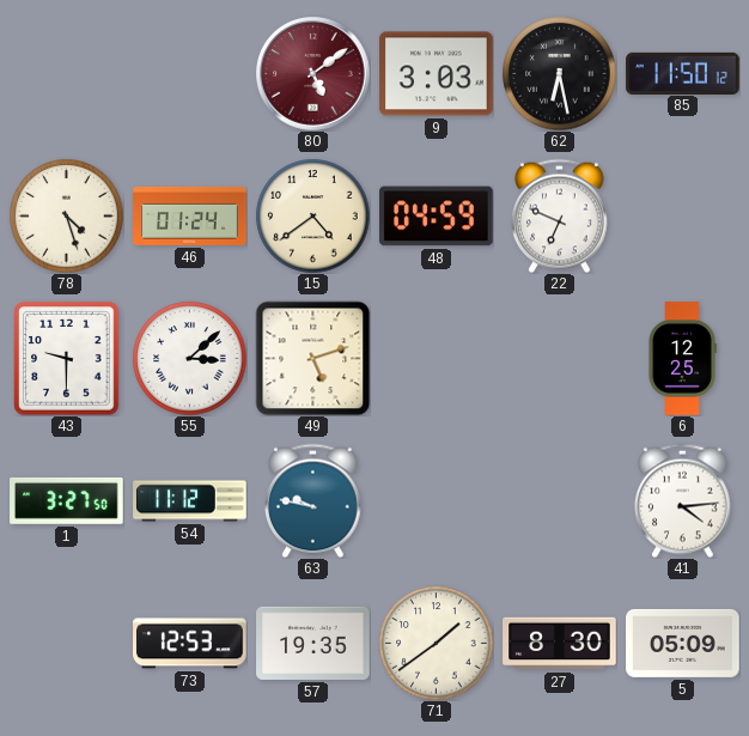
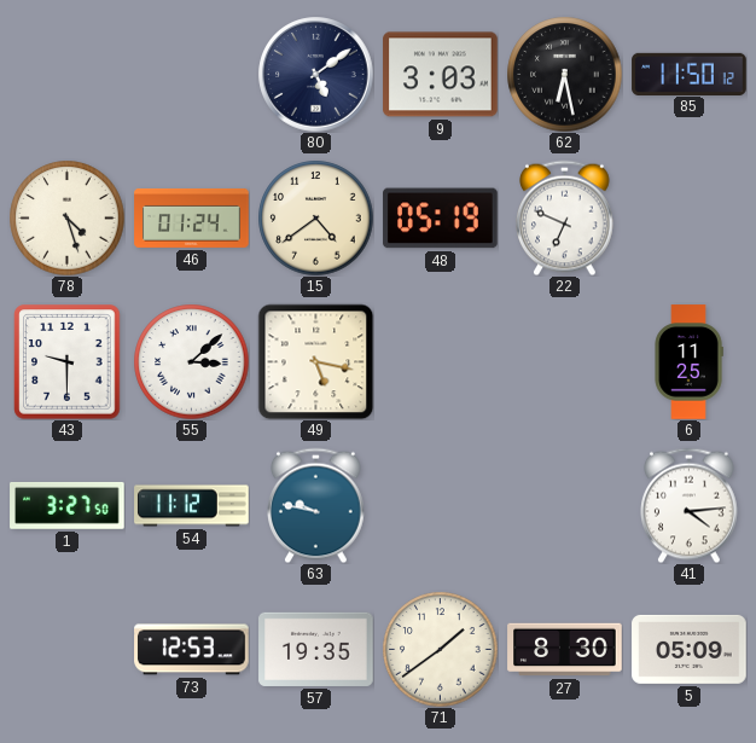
80 dial: burgundy -> navy
48: 04:59 -> 05:19
49: 5:12 -> 5:17
6: 12:25 -> 11:25
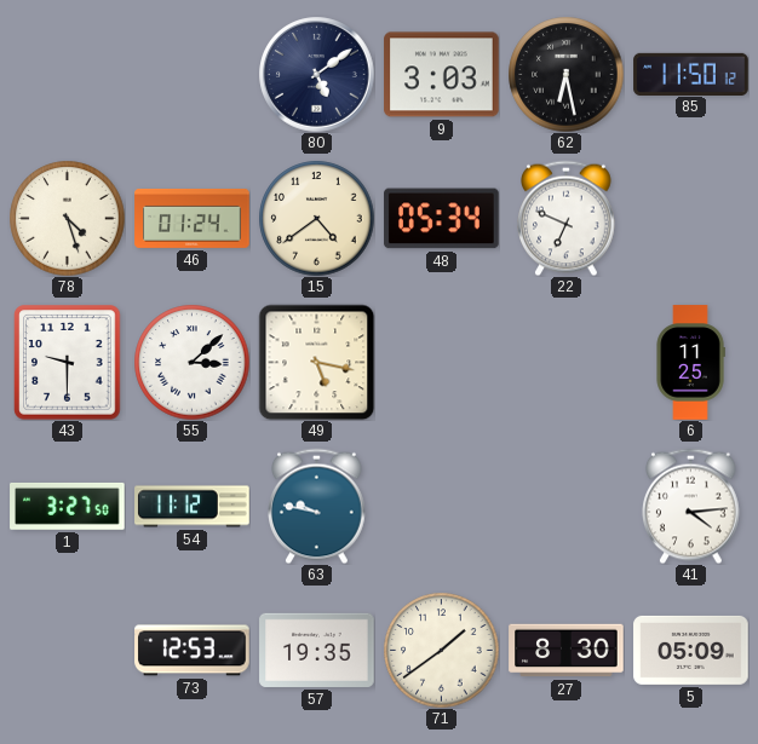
48: 05:19 -> 05:34
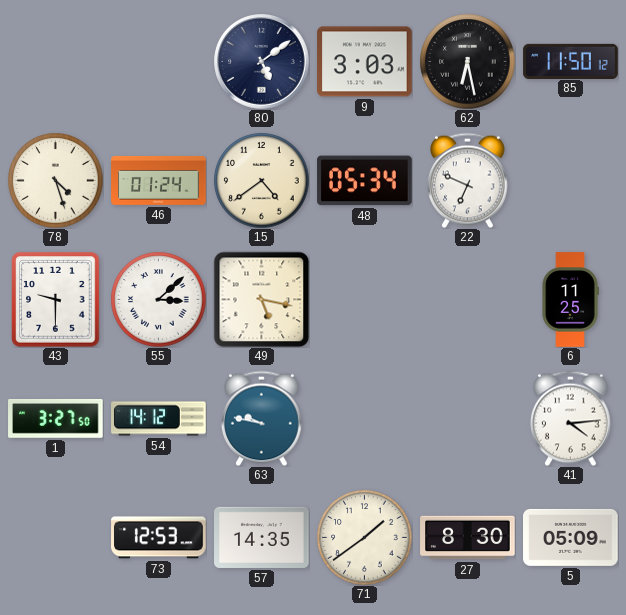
54: 11:12 -> 14:12
57: 19:35 -> 14:35
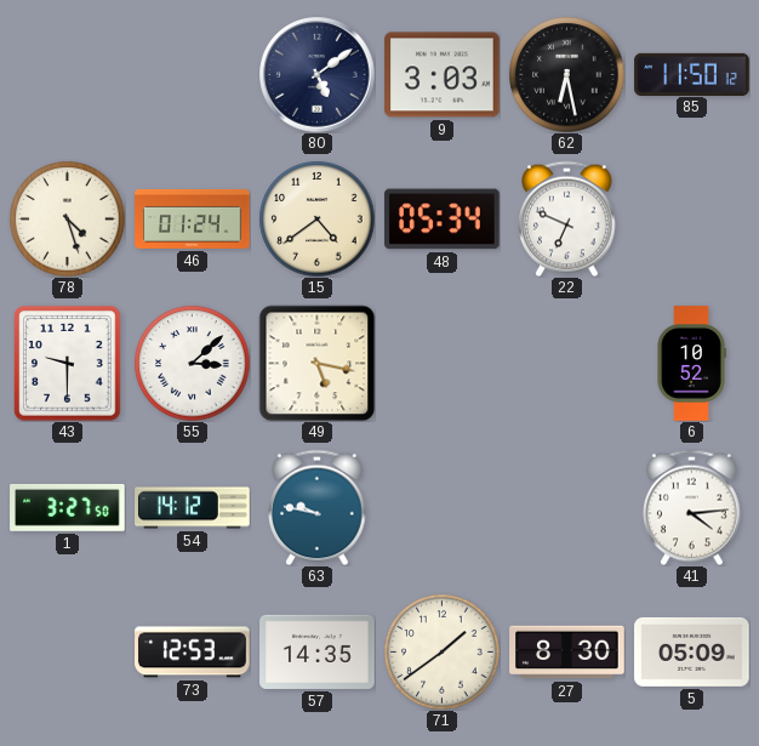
6: 11:25 -> 10:52
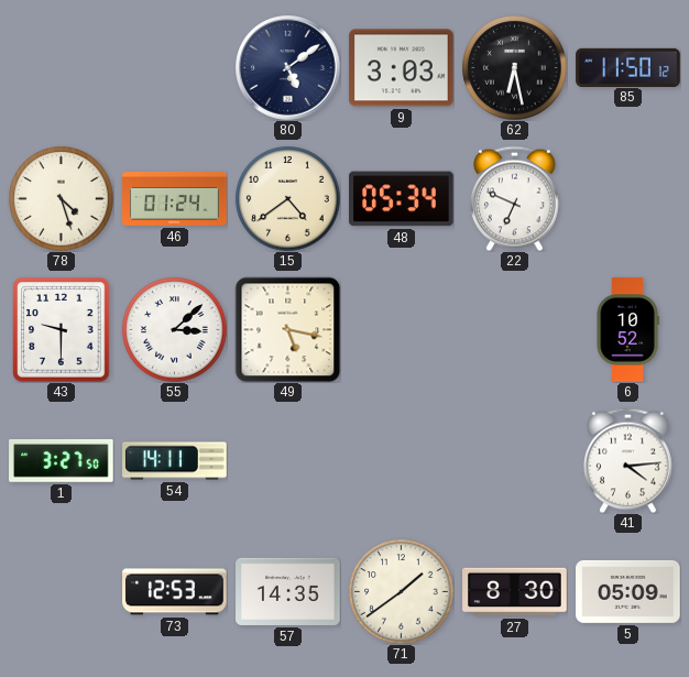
54: 14:12 -> 14:11
63: 9:47 -> none
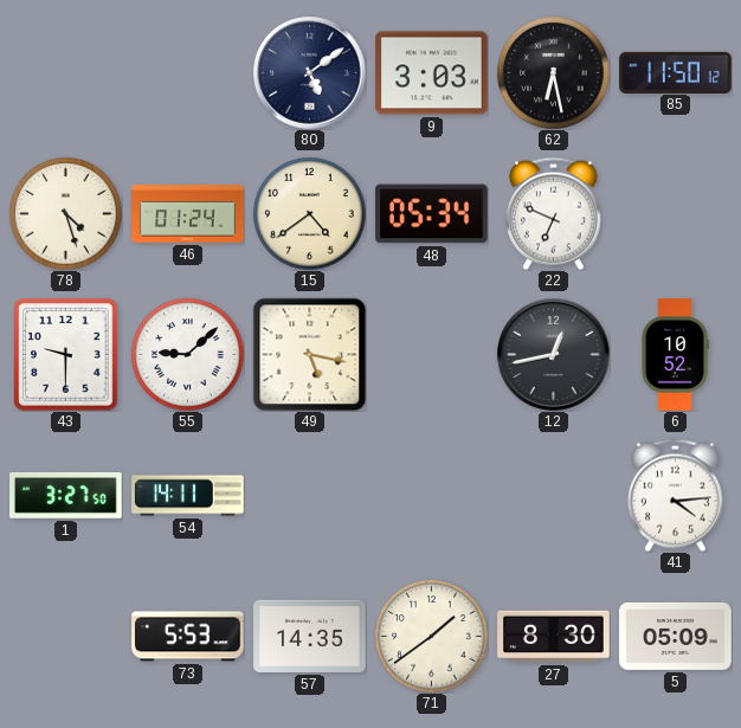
55: 3:08 -> 9:08
12: none -> 12:43
73: 12:53 -> 5:53
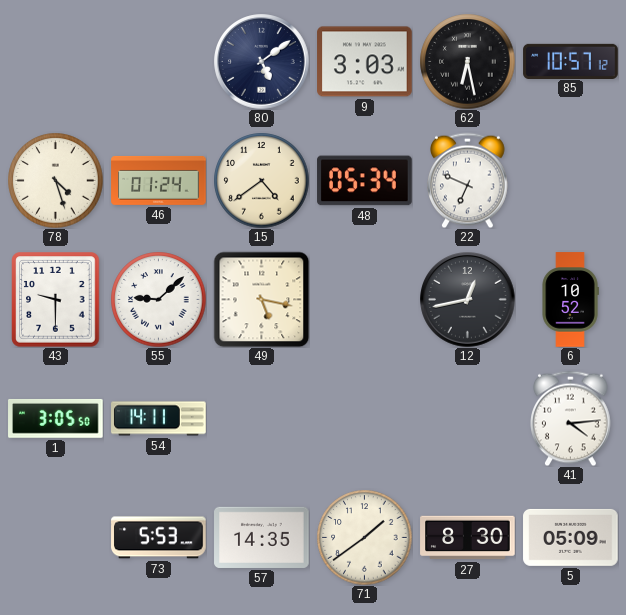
85: 11:50 -> 10:57
1: 3:27 -> 3:05
